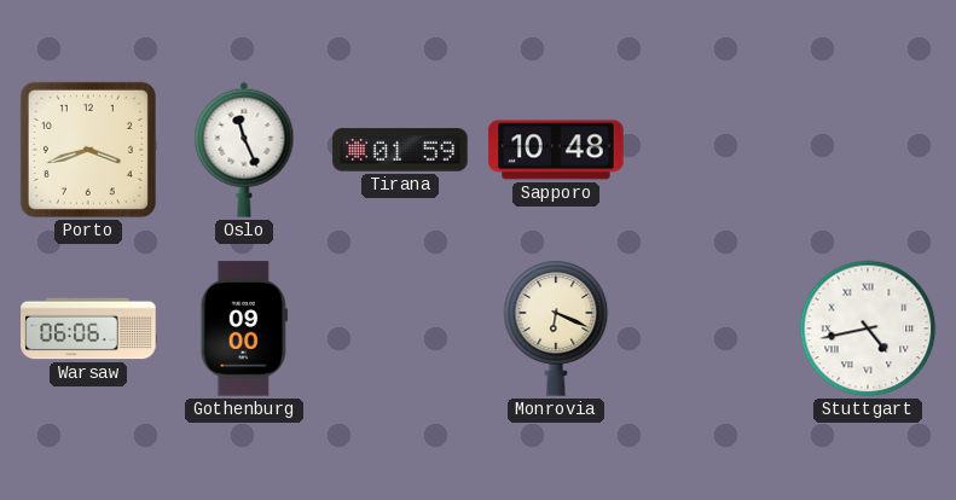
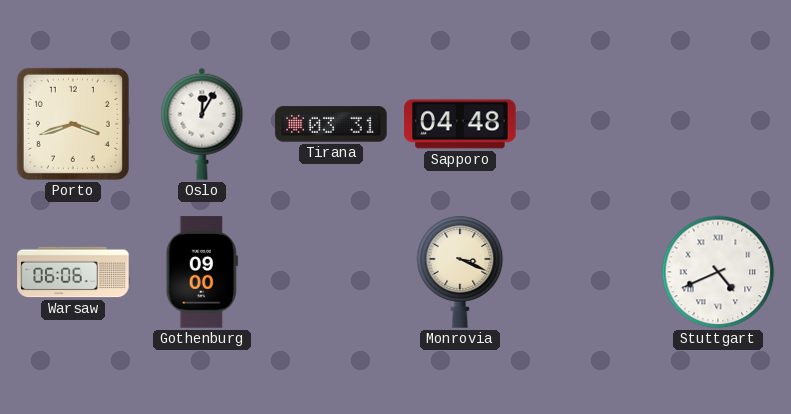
Oslo: 11:26 -> 12:05
Tirana: 01:59 -> 03:31
Sapporo: 10:48 -> 04:48
Monrovia: 6:19 -> 3:19
Stuttgart: 4:43 -> 4:41
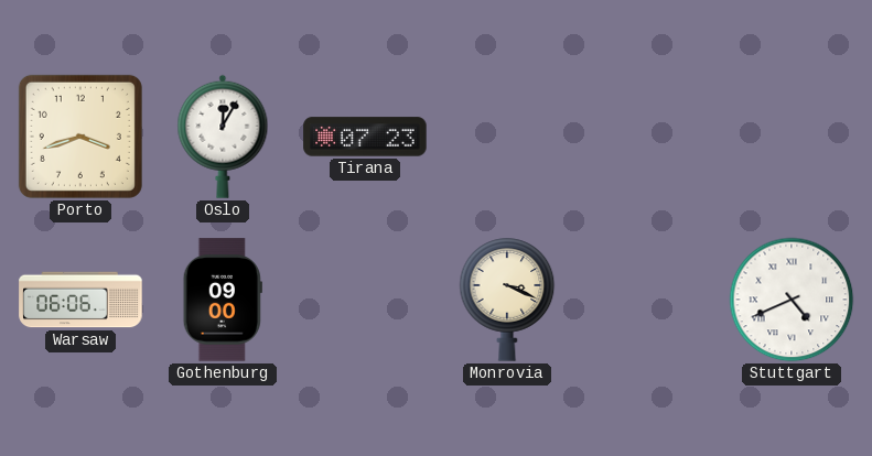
Tirana: 03:31 -> 07:23
Sapporo: 04:48 -> none
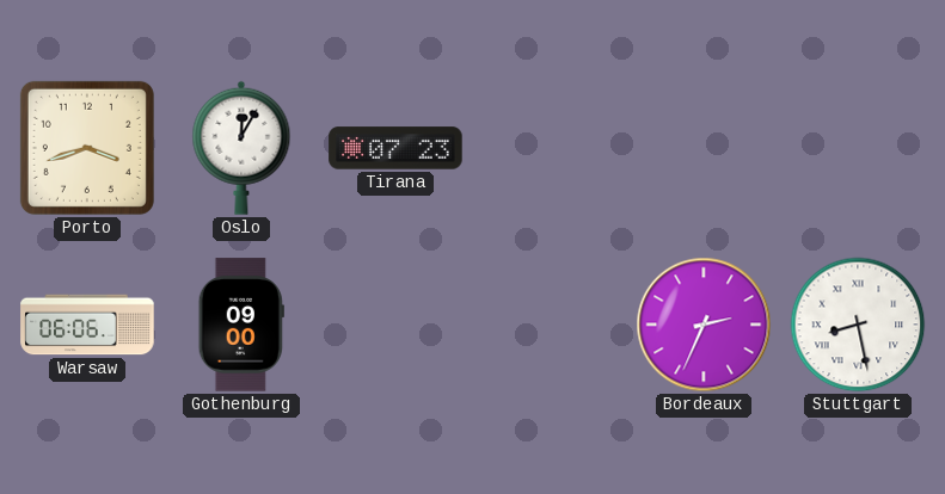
Monrovia: 3:19 -> none
Bordeaux: none -> 2:34
Stuttgart: 4:41 -> 8:28
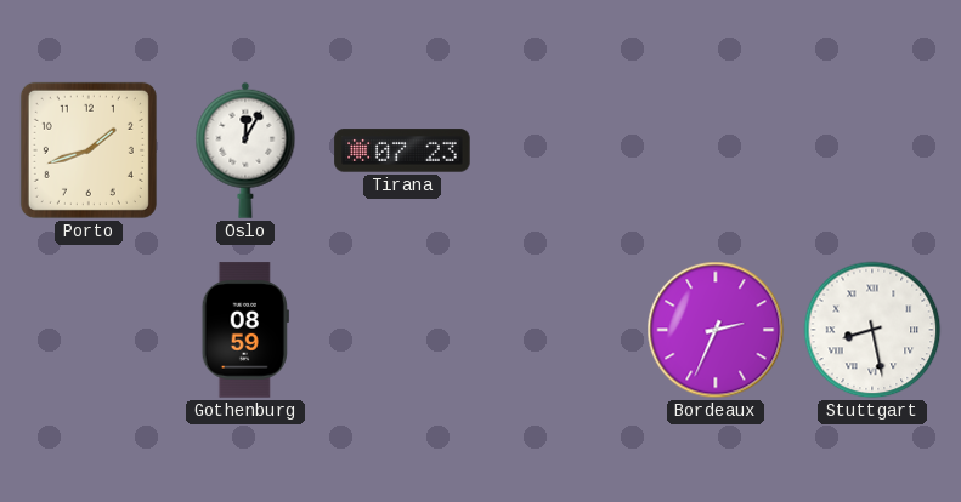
Porto: 3:42 -> 1:42
Warsaw: 06:06 -> none
Gothenburg: 09:00 -> 08:59
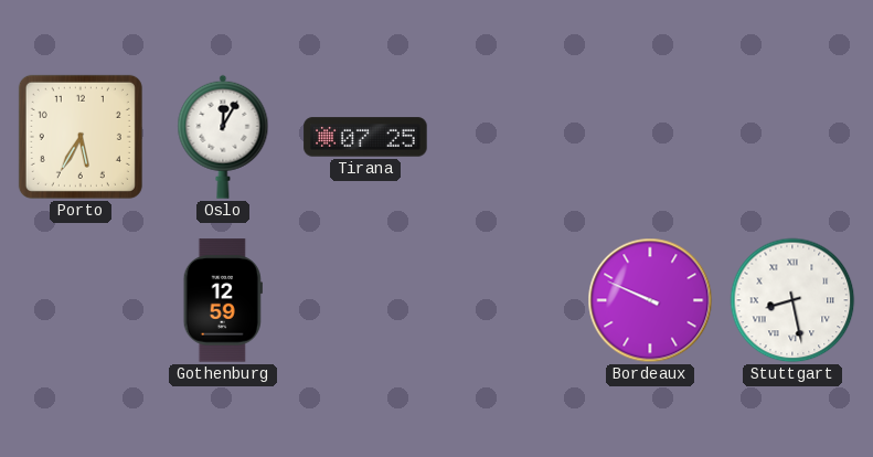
Porto: 1:42 -> 5:35
Tirana: 07:23 -> 07:25
Gothenburg: 08:59 -> 12:59
Bordeaux: 2:34 -> 9:49
